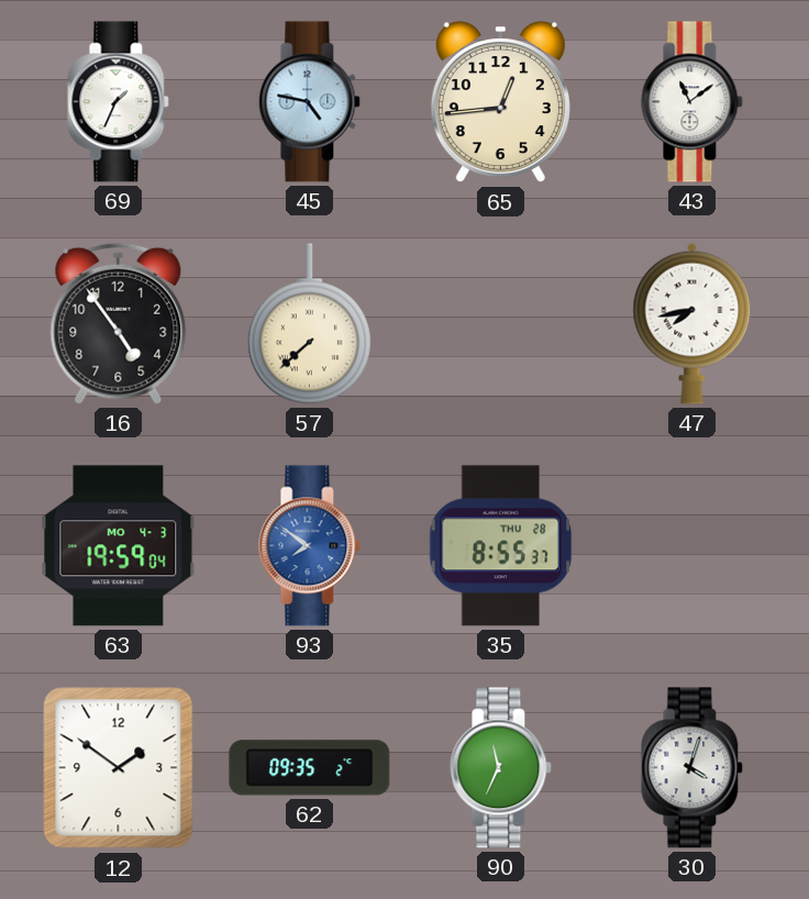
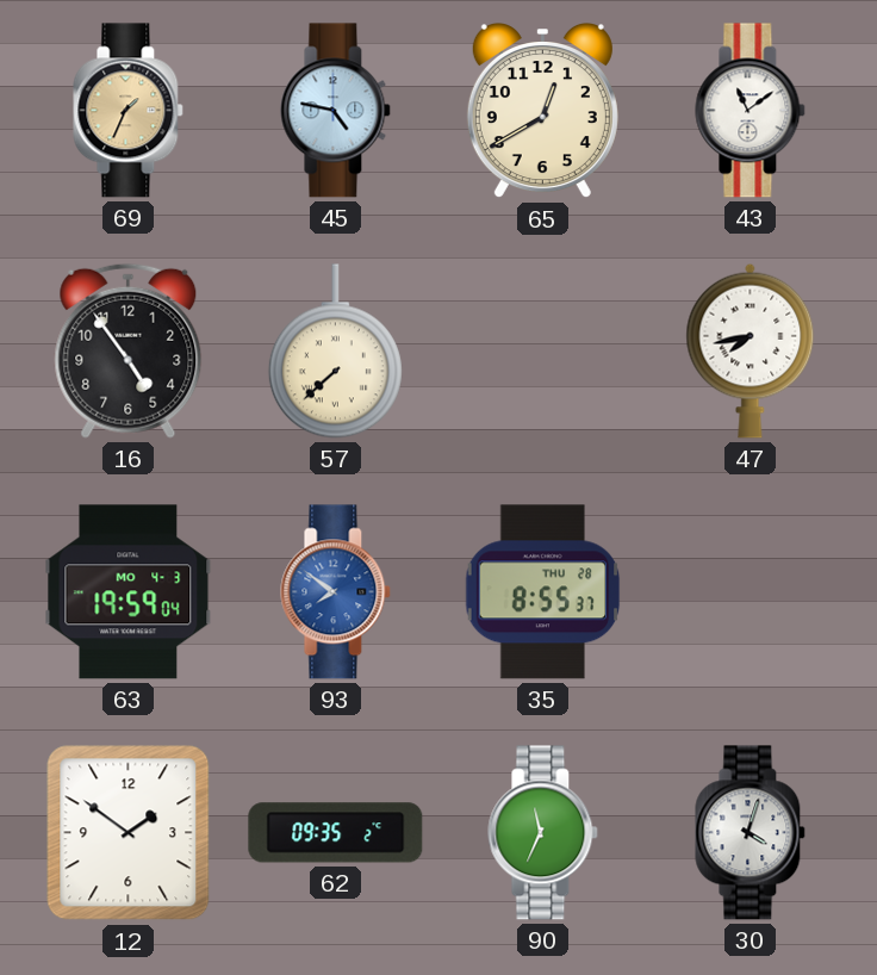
69 dial: white -> champagne
65: 12:44 -> 12:40
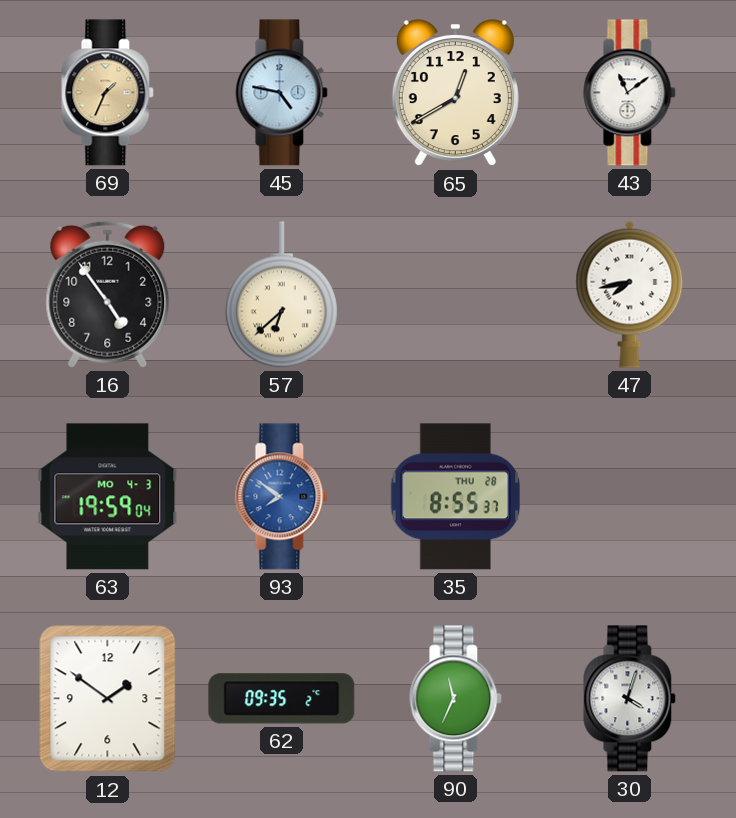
57: 7:38 -> 6:38
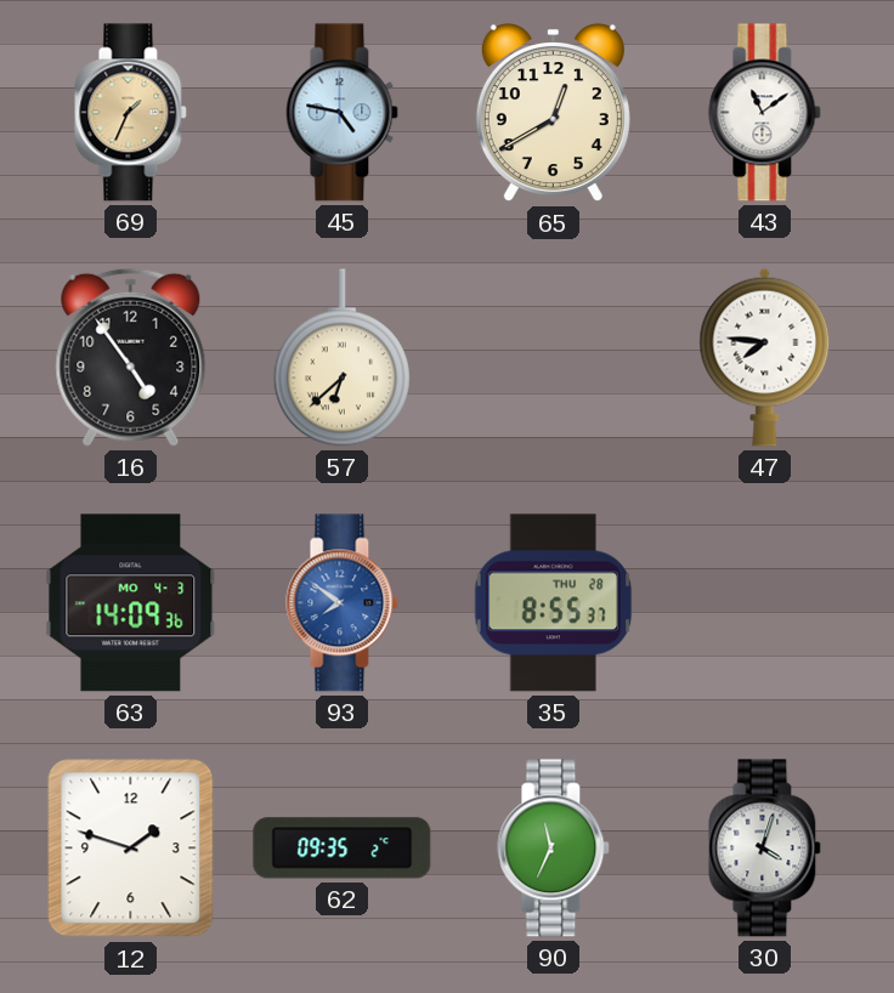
47: 7:43 -> 7:46
63: 19:59 -> 14:09
12: 1:51 -> 1:48
